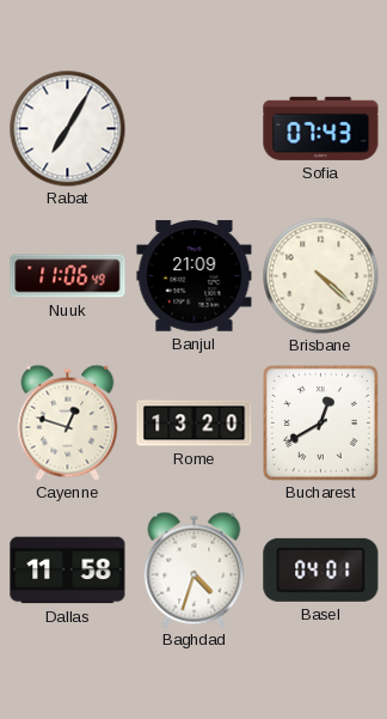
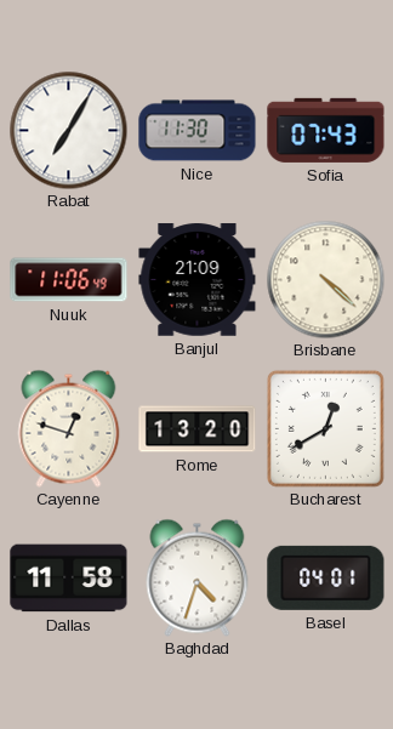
Nice: none -> 11:30
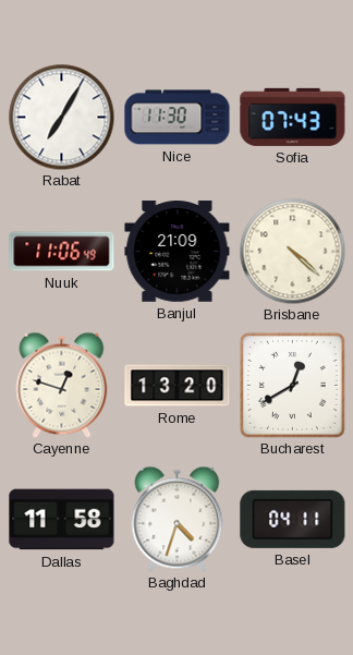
Basel: 04:01 -> 04:11
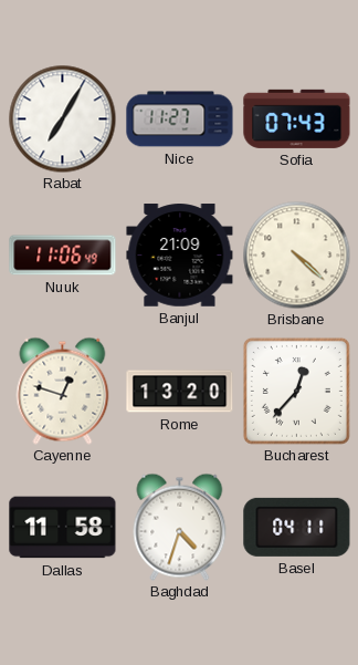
Nice: 11:30 -> 11:27
Bucharest: 12:40 -> 12:37
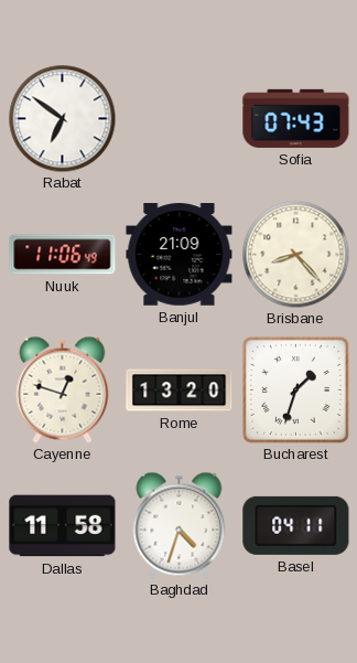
Rabat: 7:05 -> 6:51
Nice: 11:27 -> none
Brisbane: 4:22 -> 8:23
Bucharest: 12:37 -> 1:33
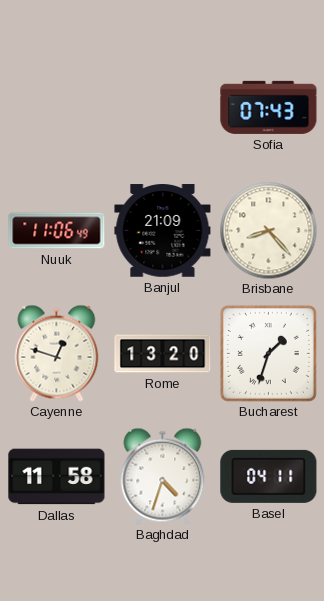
Rabat: 6:51 -> none
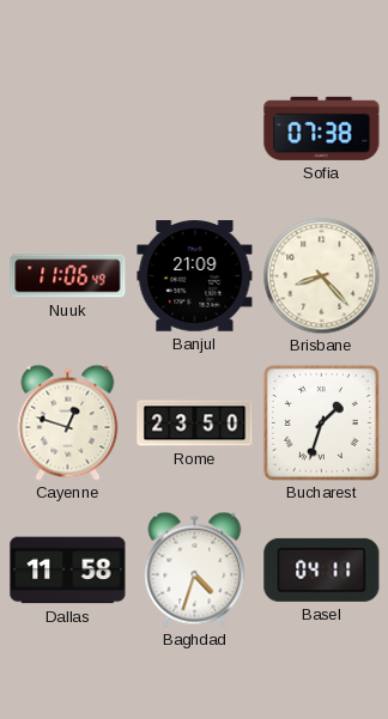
Sofia: 07:43 -> 07:38
Rome: 13:20 -> 23:50
